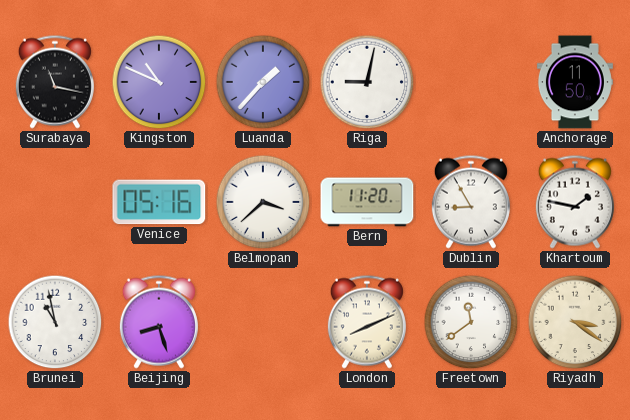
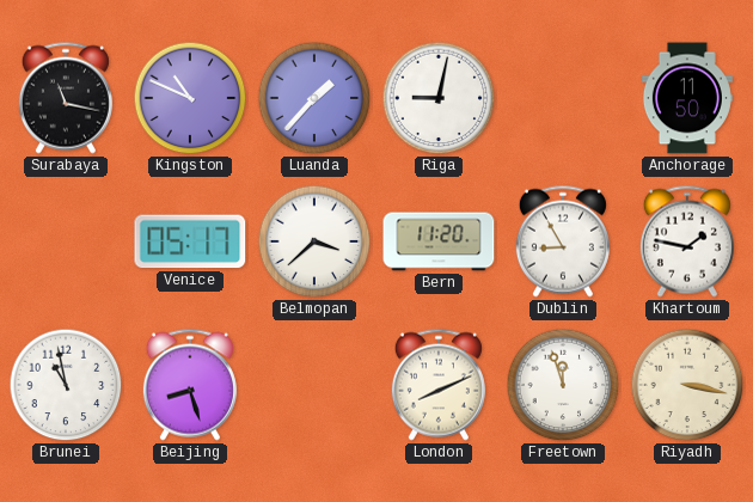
Venice: 05:16 -> 05:17
Freetown: 11:39 -> 11:57
Riyadh: 3:21 -> 3:17
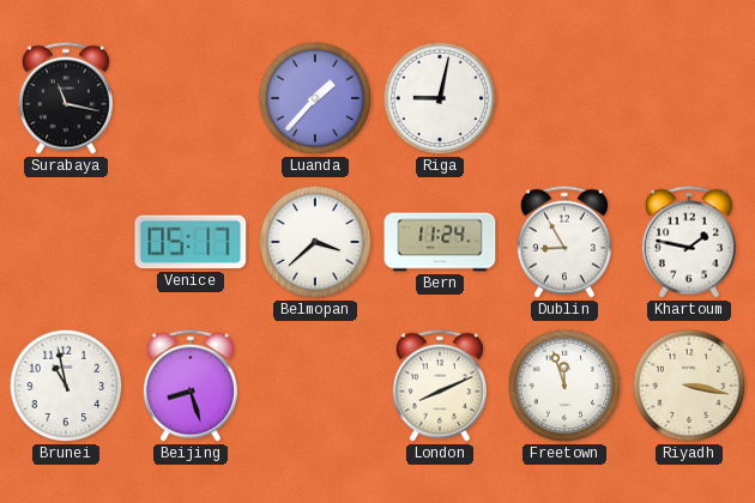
Kingston: 10:49 -> none
Anchorage: 11:50 -> none
Bern: 11:20 -> 11:24
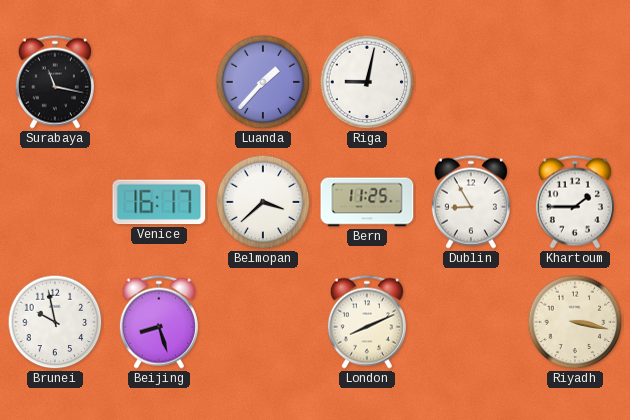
Venice: 05:17 -> 16:17
Bern: 11:24 -> 11:25
Khartoum: 1:47 -> 1:45
Brunei: 10:58 -> 9:58
Freetown: 11:57 -> none
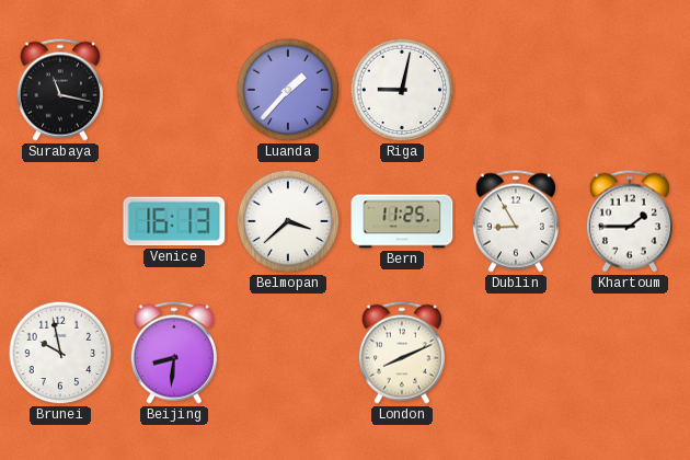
Venice: 16:17 -> 16:13
Beijing: 8:27 -> 8:31
Riyadh: 3:17 -> none
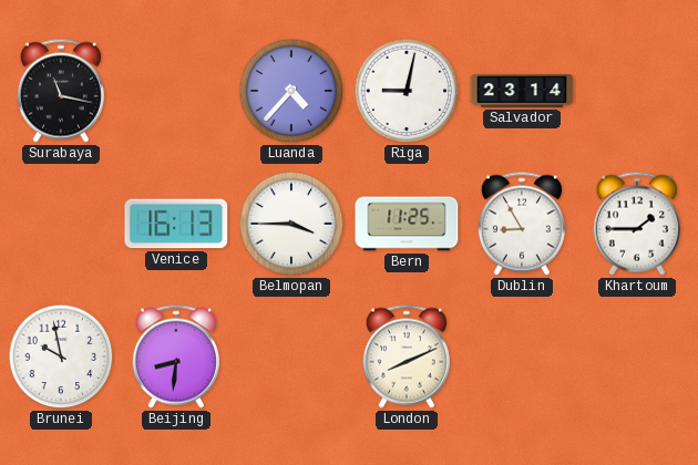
Luanda: 1:37 -> 4:37
Salvador: none -> 23:14
Belmopan: 3:38 -> 3:45
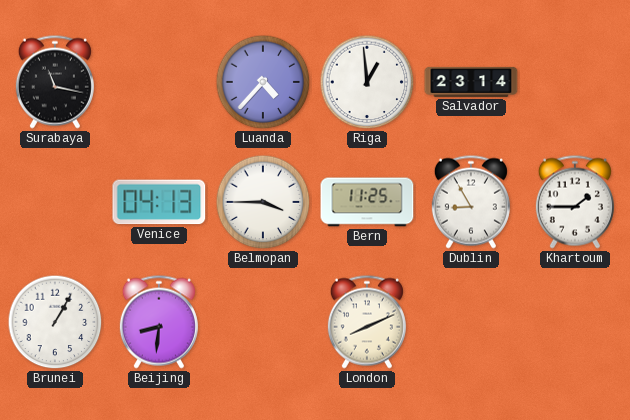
Riga: 9:02 -> 12:59
Venice: 16:13 -> 04:13
Brunei: 9:58 -> 1:05
